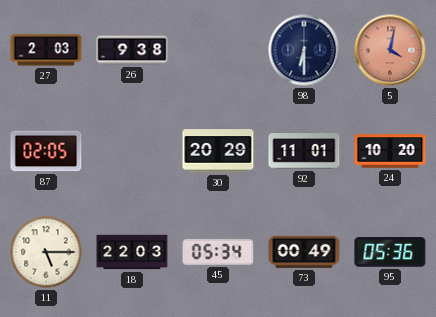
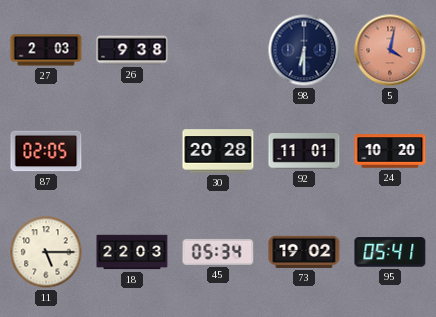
30: 20:29 -> 20:28
73: 00:49 -> 19:02
95: 05:36 -> 05:41
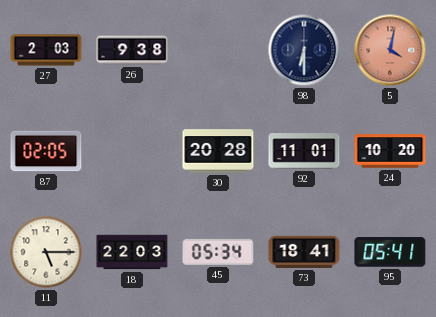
73: 19:02 -> 18:41
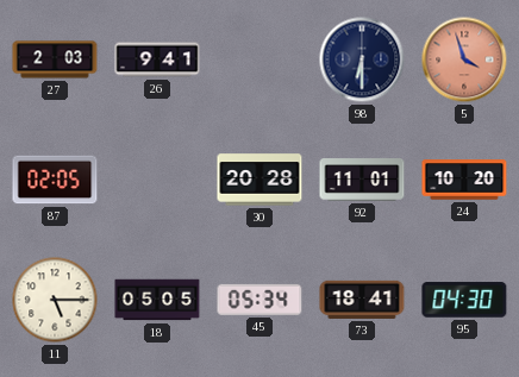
26: 9:38 -> 9:41
5: 4:02 -> 3:57
18: 22:03 -> 05:05
95: 05:41 -> 04:30
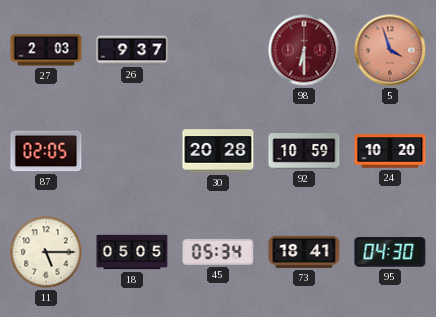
26: 9:41 -> 9:37
98 dial: navy -> burgundy
92: 11:01 -> 10:59
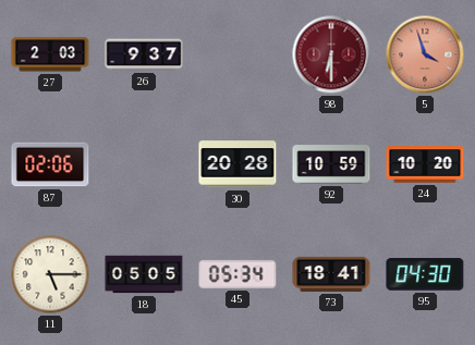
87: 02:05 -> 02:06
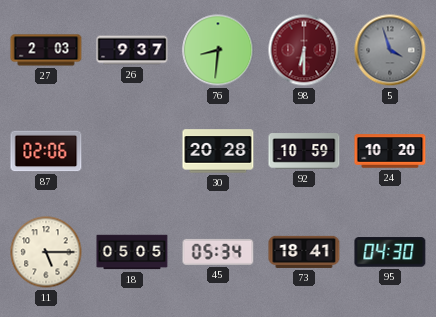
76: none -> 8:31
5 dial: salmon -> grey
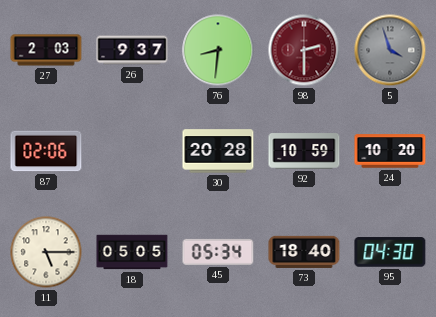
98: 6:30 -> 2:30
73: 18:41 -> 18:40
